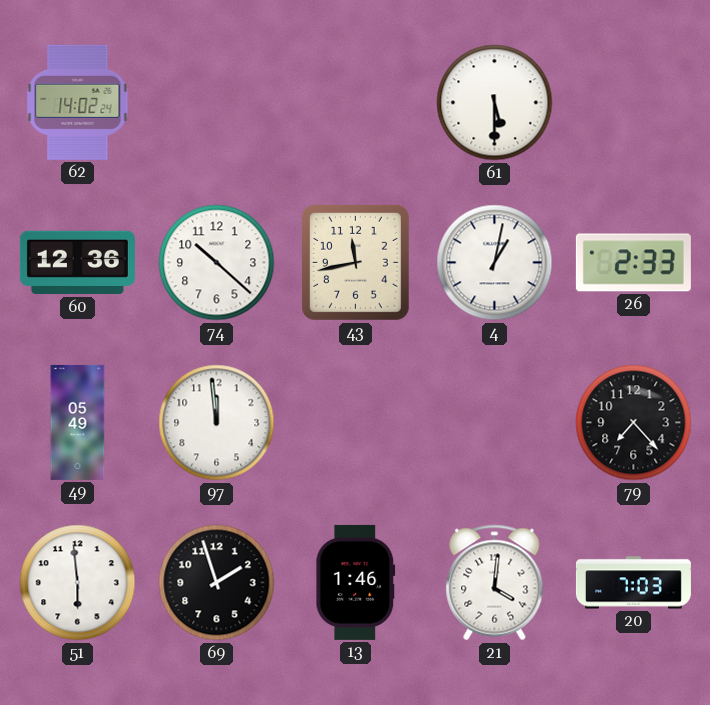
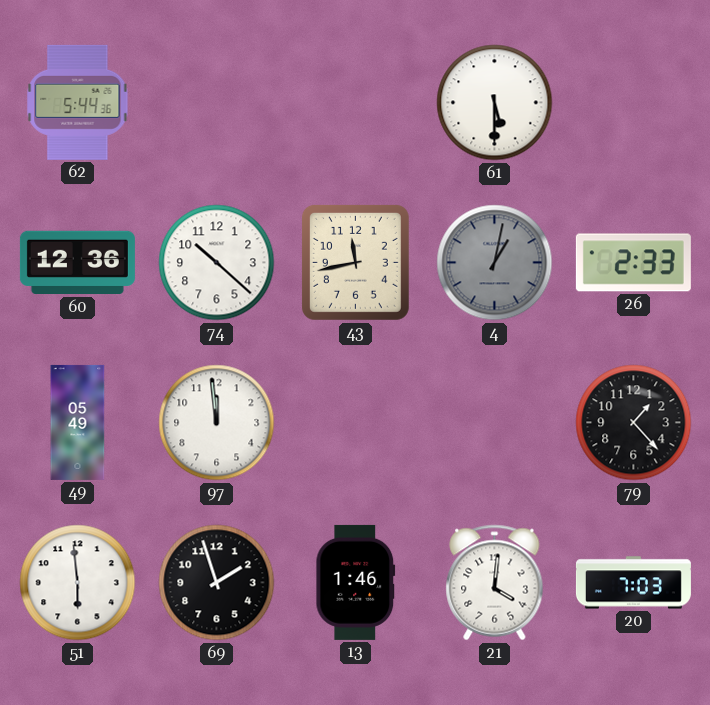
62: 14:02 -> 5:44
4 dial: white -> grey
79: 7:23 -> 1:23
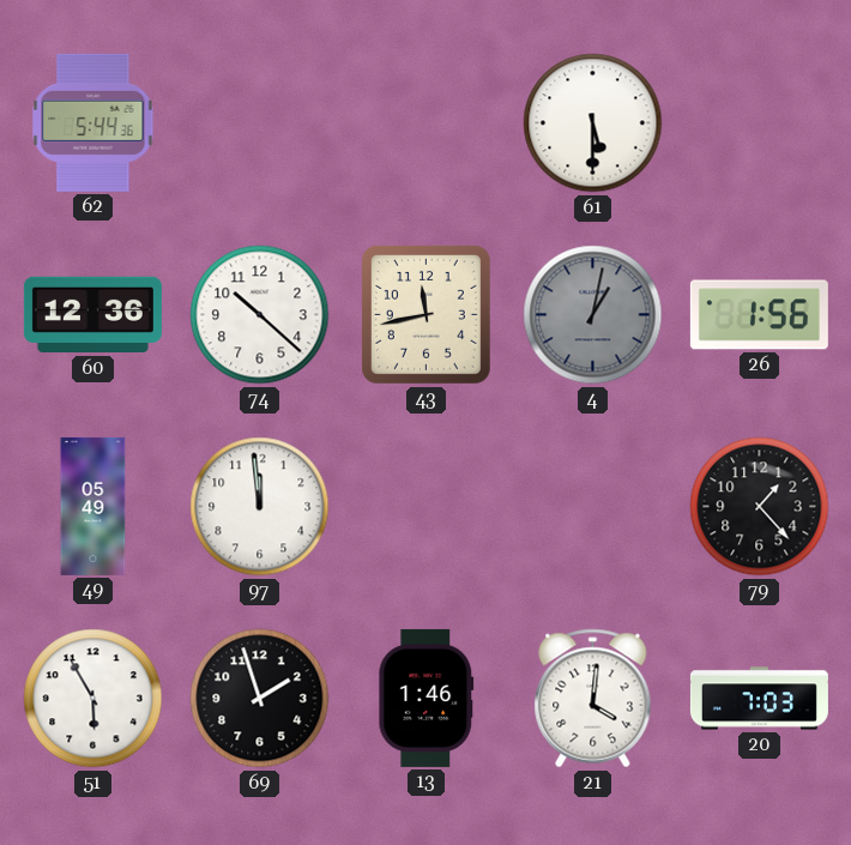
26: 2:33 -> 1:56
51: 5:59 -> 5:55
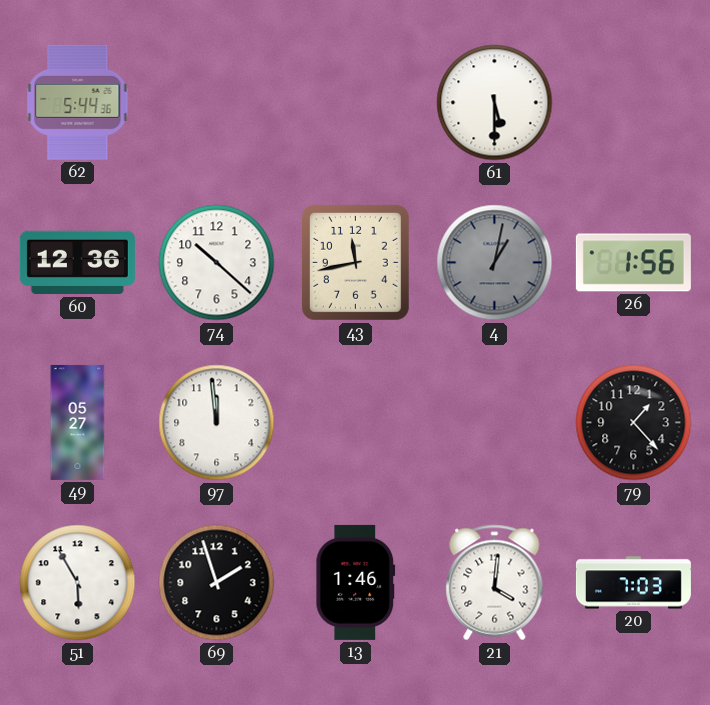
49: 05:49 -> 05:27
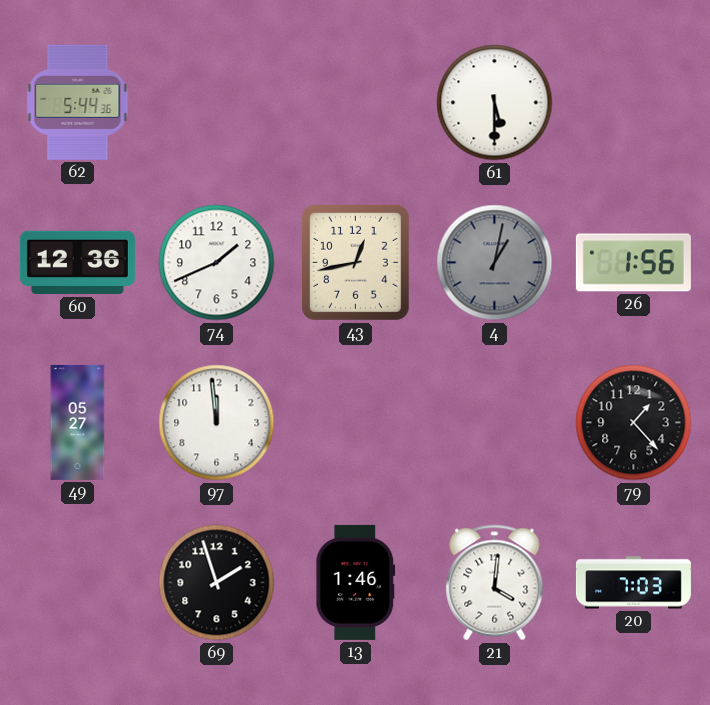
74: 10:22 -> 1:41
43: 11:43 -> 12:43
51: 5:55 -> none
